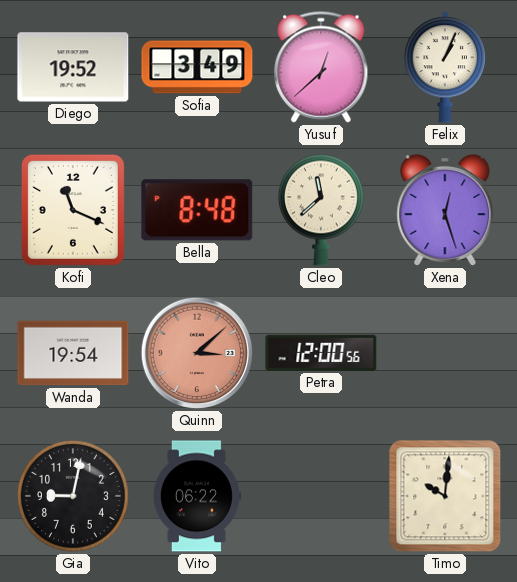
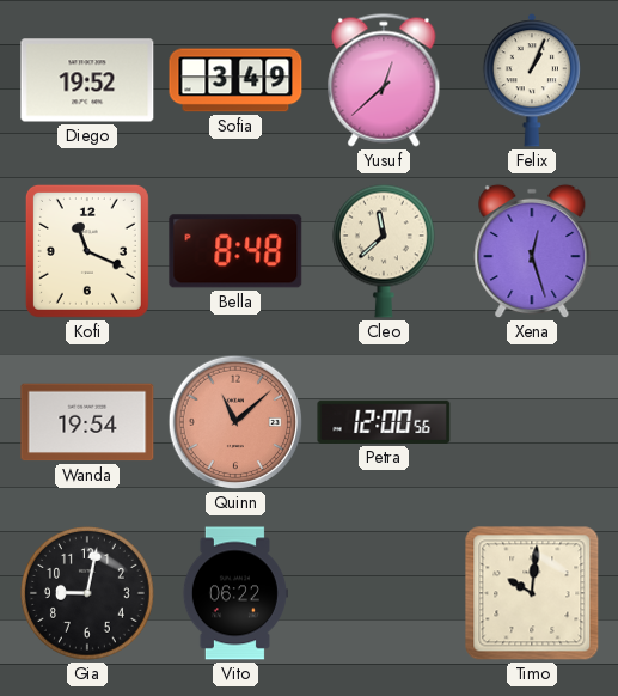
Quinn: 3:08 -> 11:08
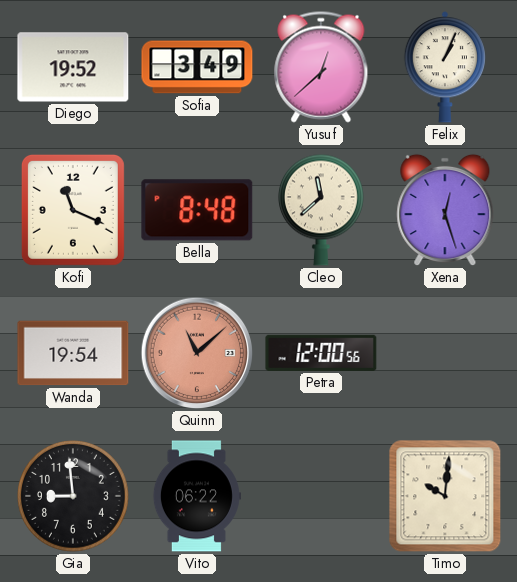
Gia: 9:02 -> 8:59
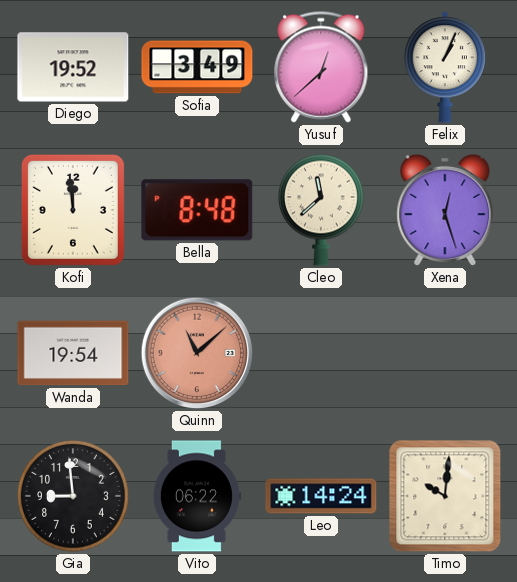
Kofi: 11:19 -> 11:59
Petra: 12:00 -> none
Leo: none -> 14:24
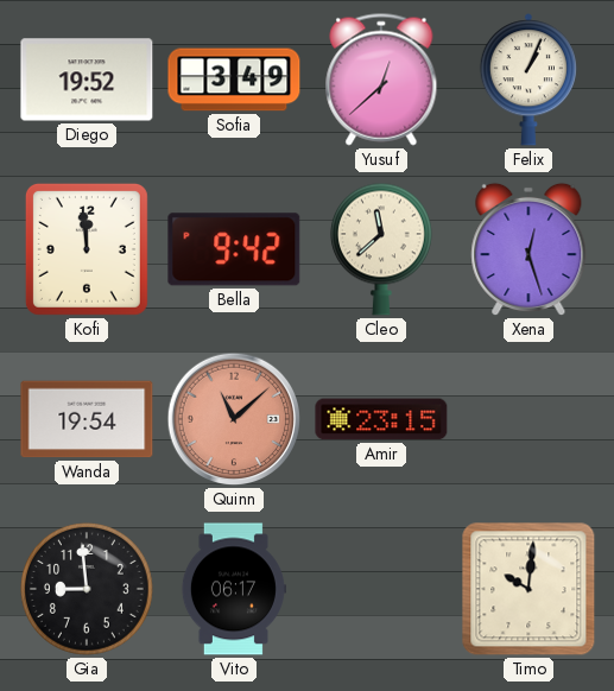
Bella: 8:48 -> 9:42
Amir: none -> 23:15
Vito: 06:22 -> 06:17
Leo: 14:24 -> none
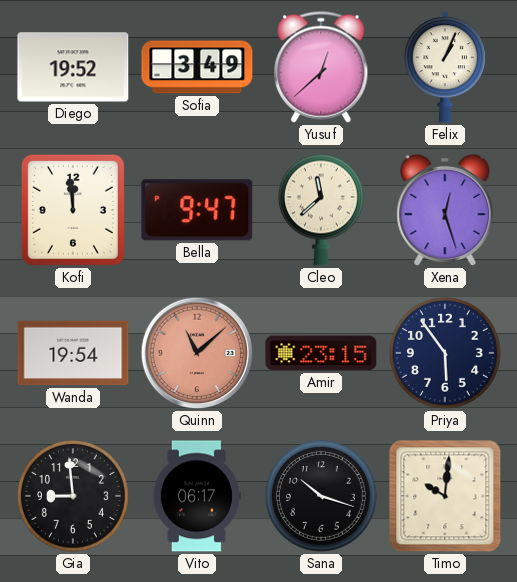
Bella: 9:42 -> 9:47
Priya: none -> 5:54
Sana: none -> 10:18
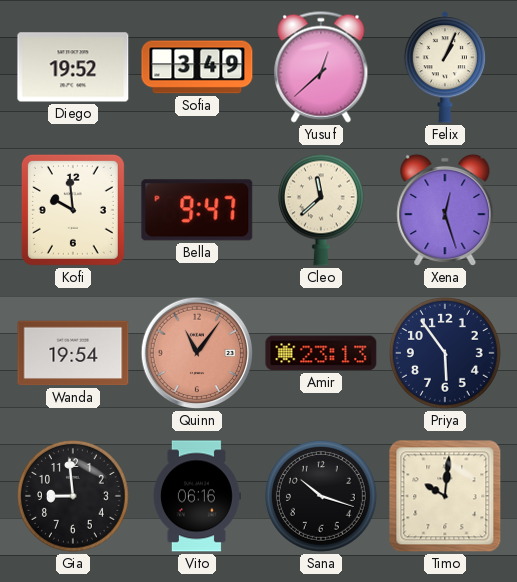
Kofi: 11:59 -> 9:59
Quinn: 11:08 -> 11:06
Amir: 23:15 -> 23:13
Vito: 06:17 -> 06:16
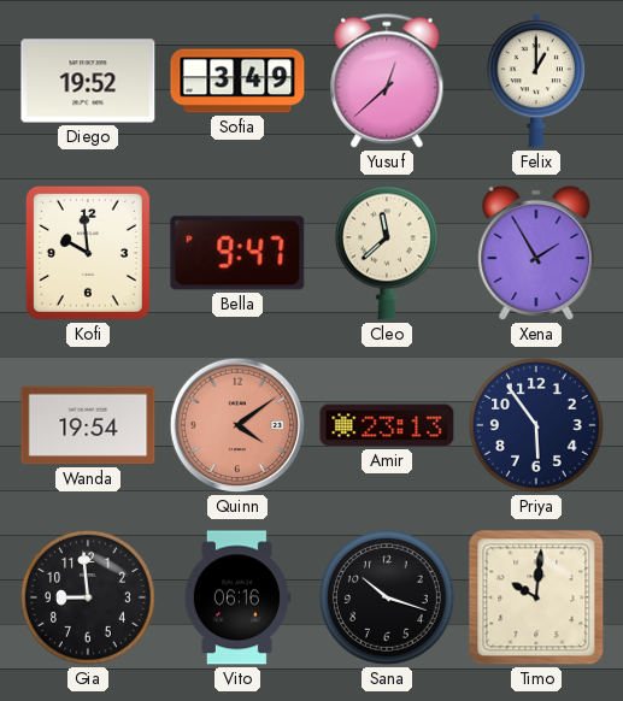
Felix: 1:04 -> 1:00
Xena: 12:27 -> 1:55
Quinn: 11:06 -> 4:09
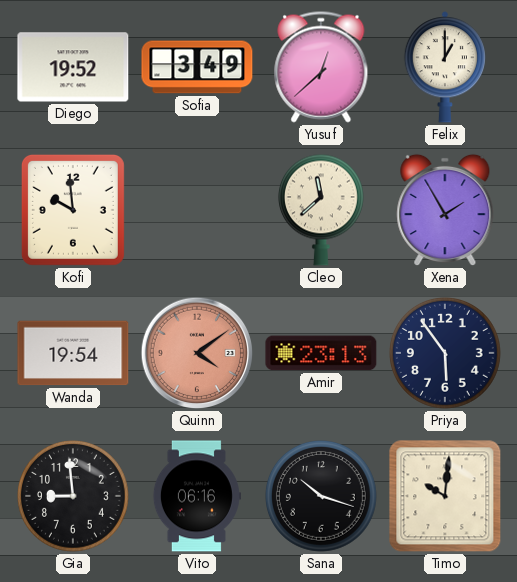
Bella: 9:47 -> none
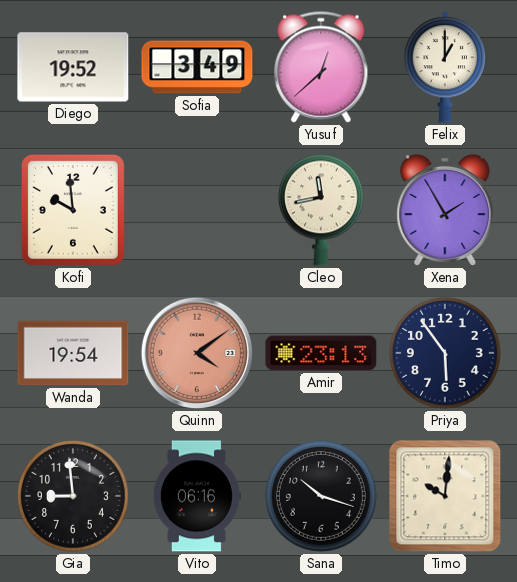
Cleo: 11:38 -> 11:43
